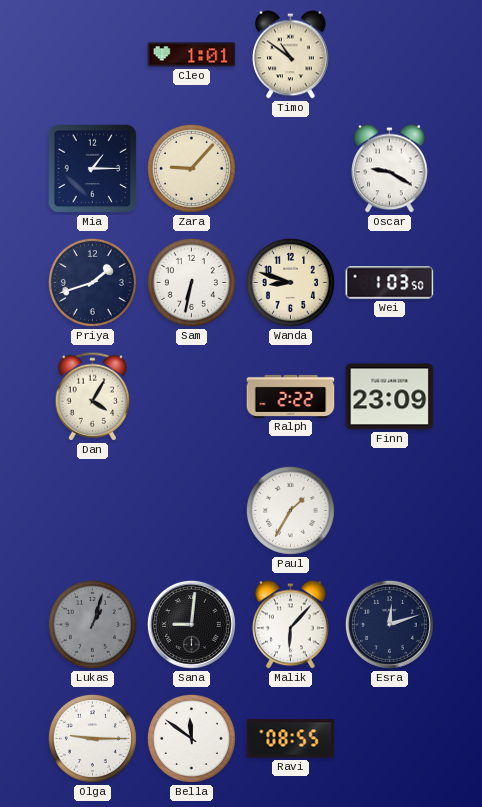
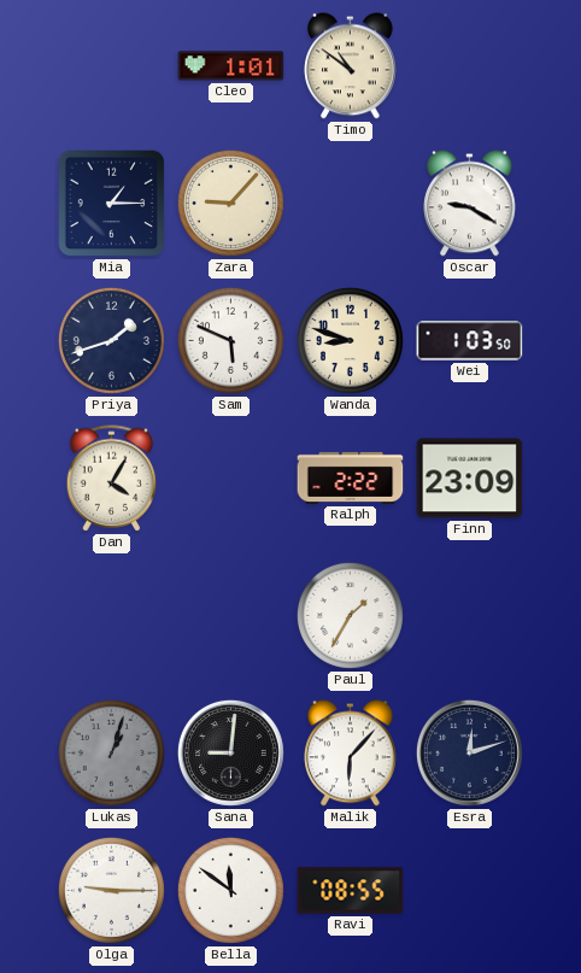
Sam: 6:32 -> 5:49
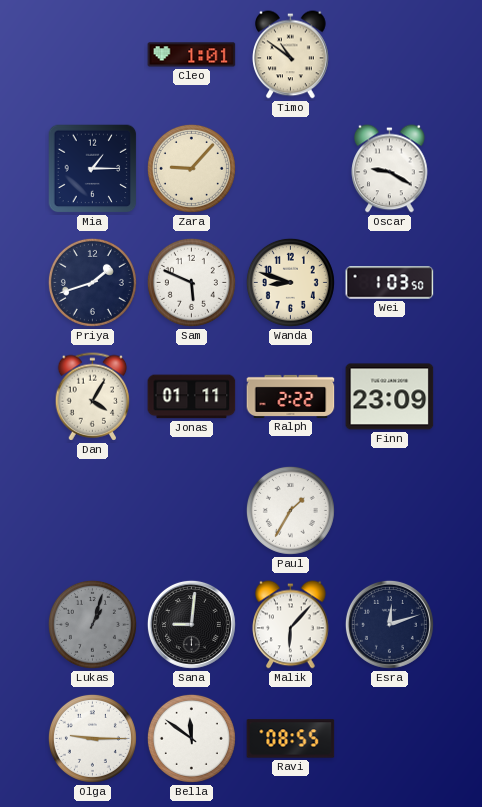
Jonas: none -> 01:11
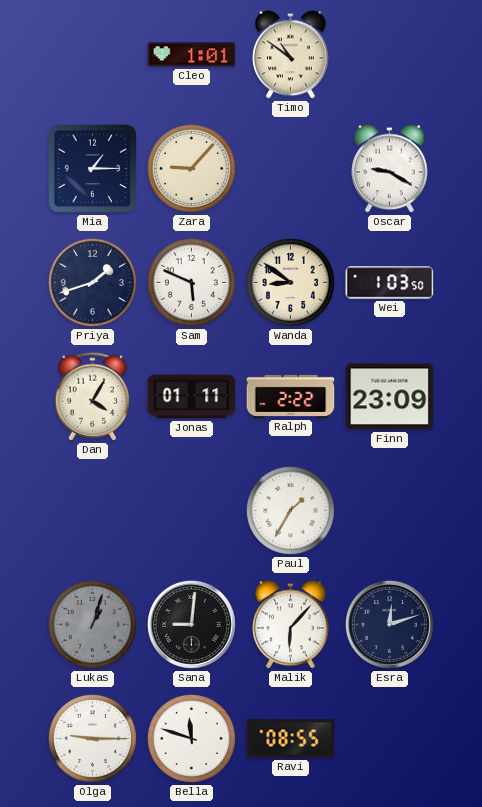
Wanda: 8:48 -> 8:51
Bella: 11:51 -> 11:48
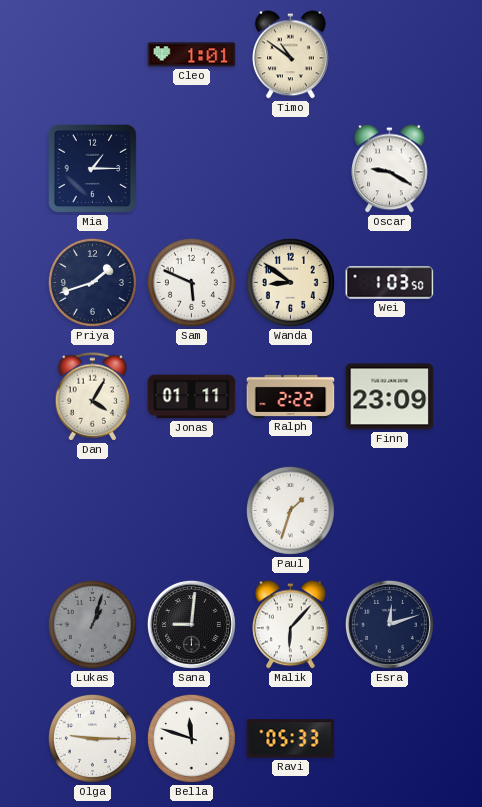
Zara: 9:07 -> none
Paul: 1:35 -> 1:33
Ravi: 08:55 -> 05:33
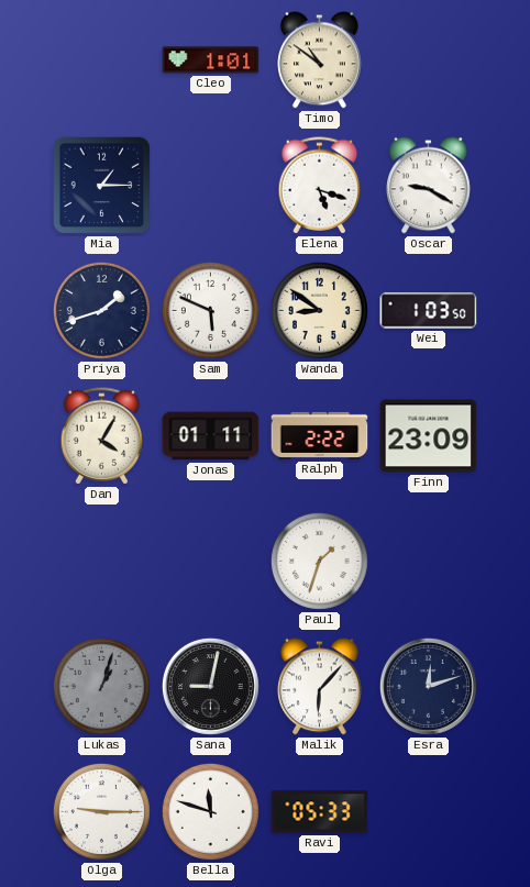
Elena: none -> 5:18
Sana: 9:01 -> 9:02
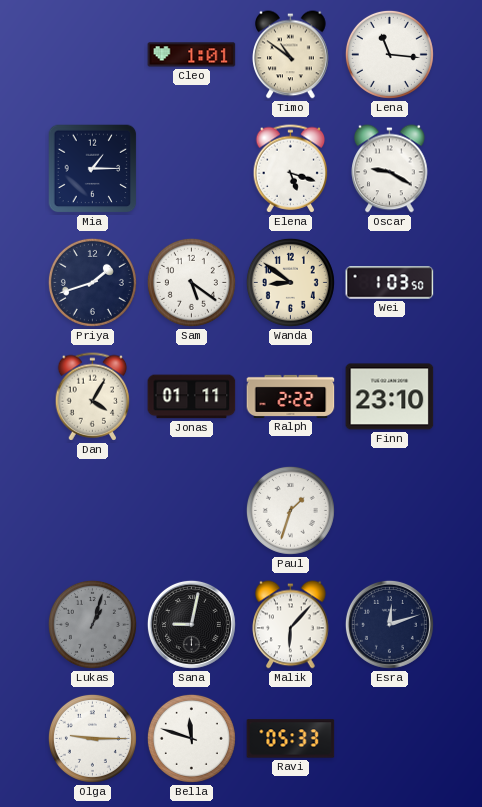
Lena: none -> 11:16
Sam: 5:49 -> 5:21
Finn: 23:09 -> 23:10
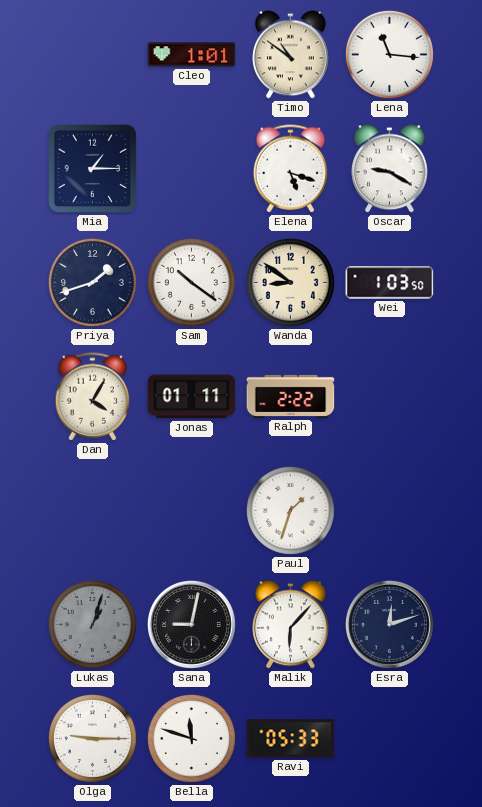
Sam: 5:21 -> 10:21
Finn: 23:10 -> none
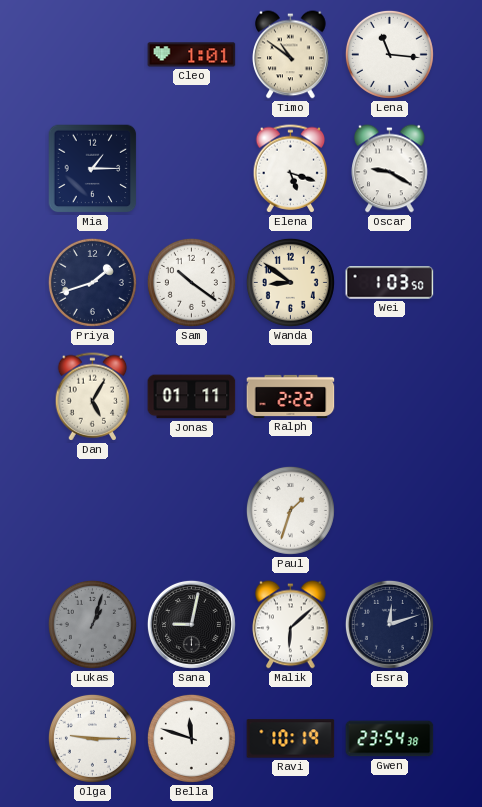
Dan: 4:05 -> 5:05
Malik: 6:07 -> 6:08
Ravi: 05:33 -> 10:19
Gwen: none -> 23:54
